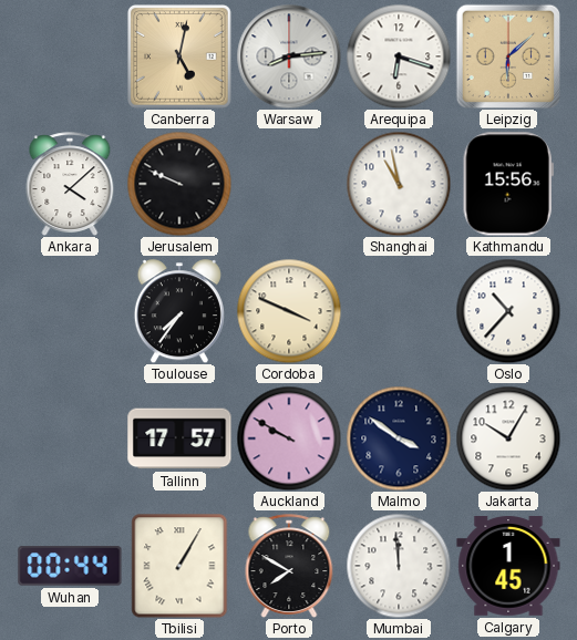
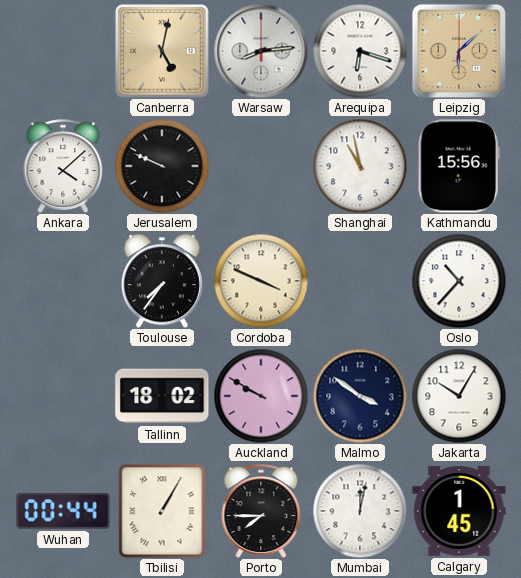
Tallinn: 17:57 -> 18:02
Porto: 7:50 -> 7:45
Mumbai: 11:59 -> 12:02
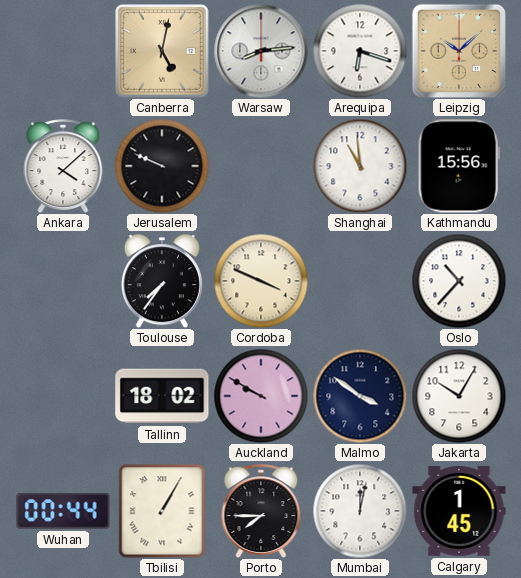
Leipzig: 6:08 -> 10:08
Shanghai: 10:58 -> 10:59
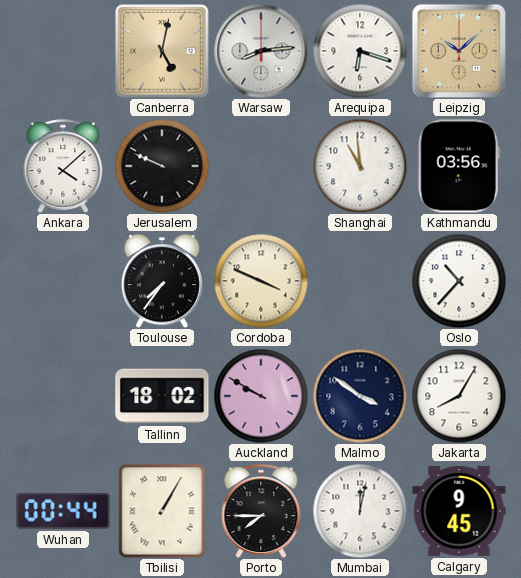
Kathmandu: 15:56 -> 03:56
Jakarta: 10:05 -> 8:05
Calgary: 1:45 -> 9:45
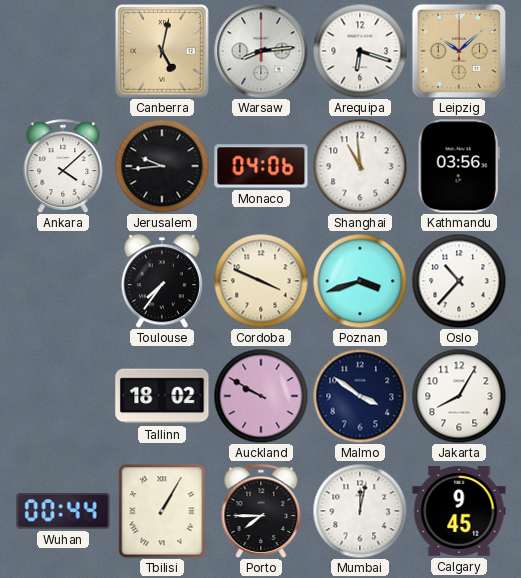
Jerusalem: 9:49 -> 9:44
Monaco: none -> 04:06
Poznan: none -> 3:42
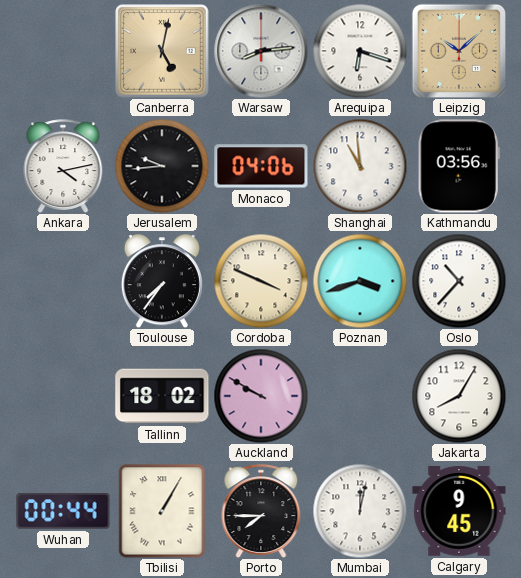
Ankara: 4:08 -> 4:13
Malmo: 3:51 -> none
